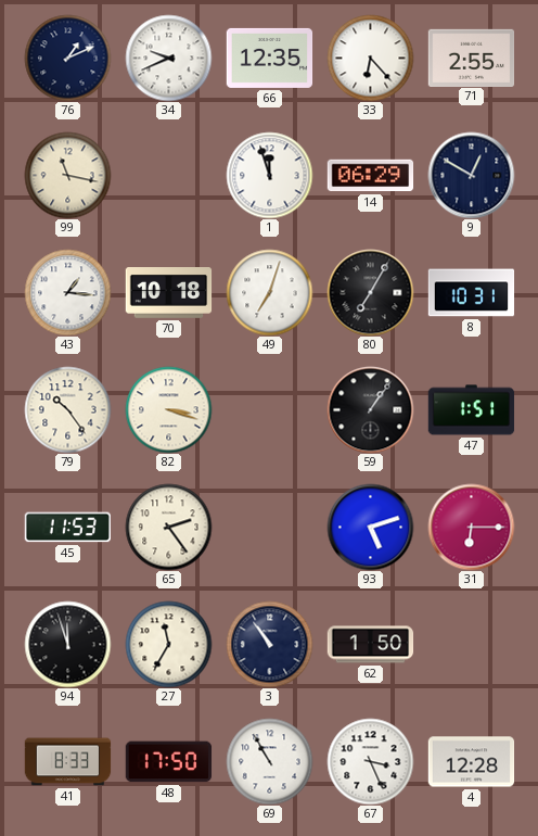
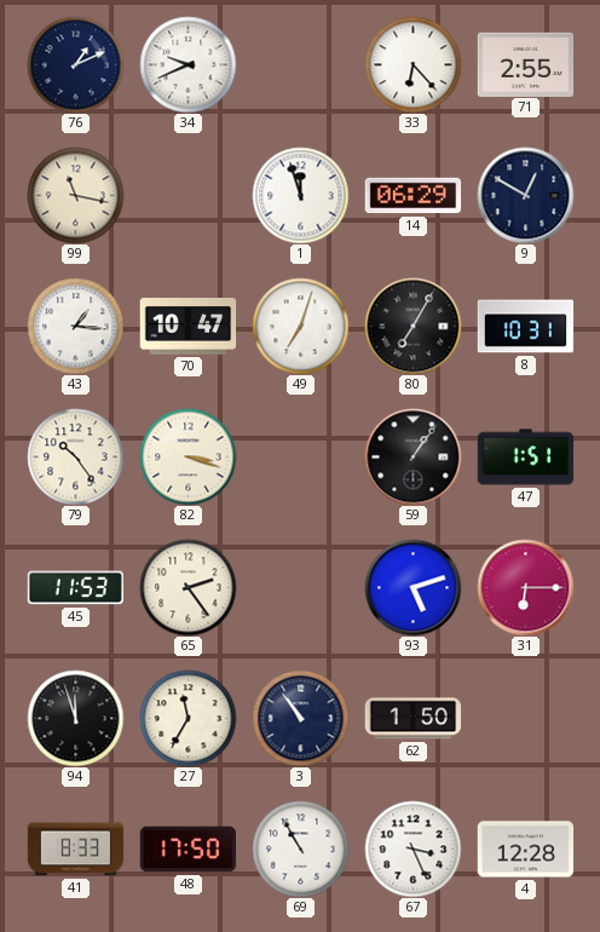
66: 12:35 -> none
70: 10:18 -> 10:47
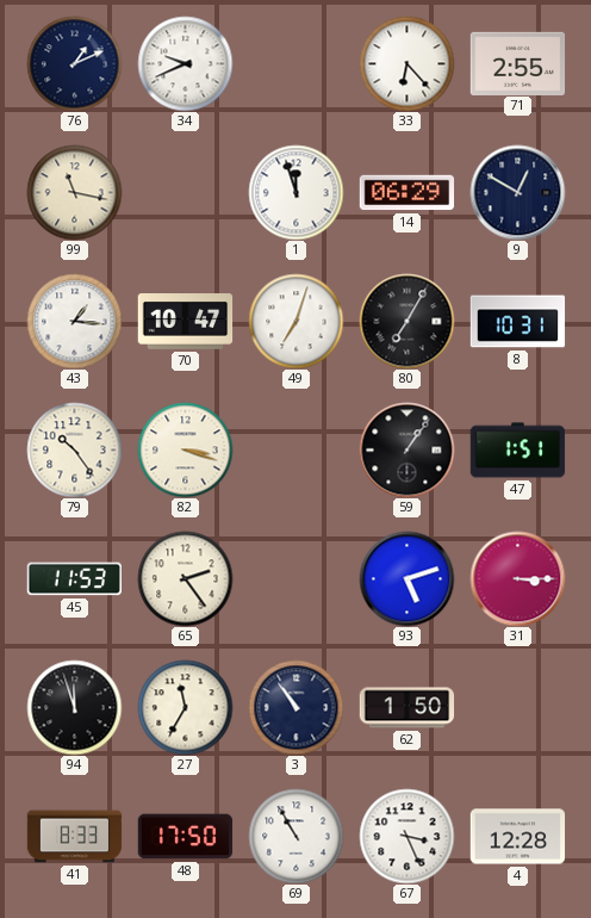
31: 6:15 -> 3:15
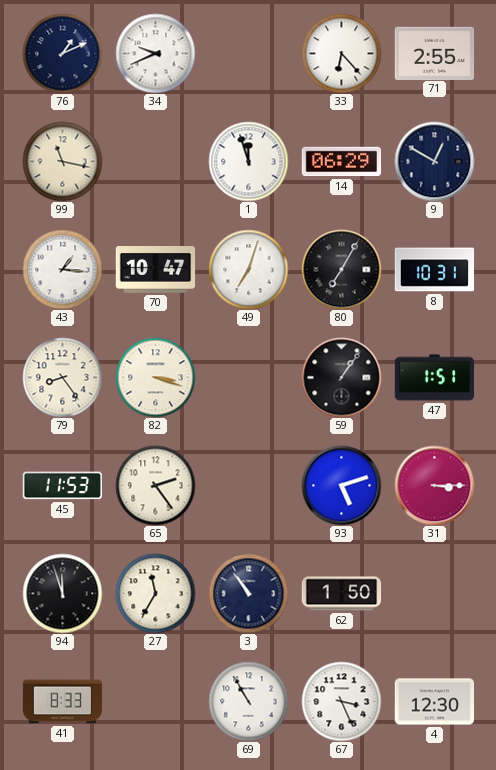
79: 10:24 -> 8:24
48: 17:50 -> none
4: 12:28 -> 12:30
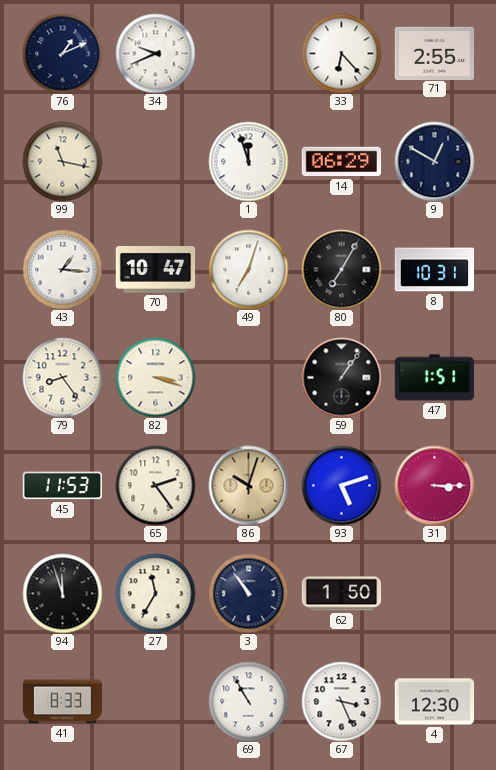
86: none -> 10:03
